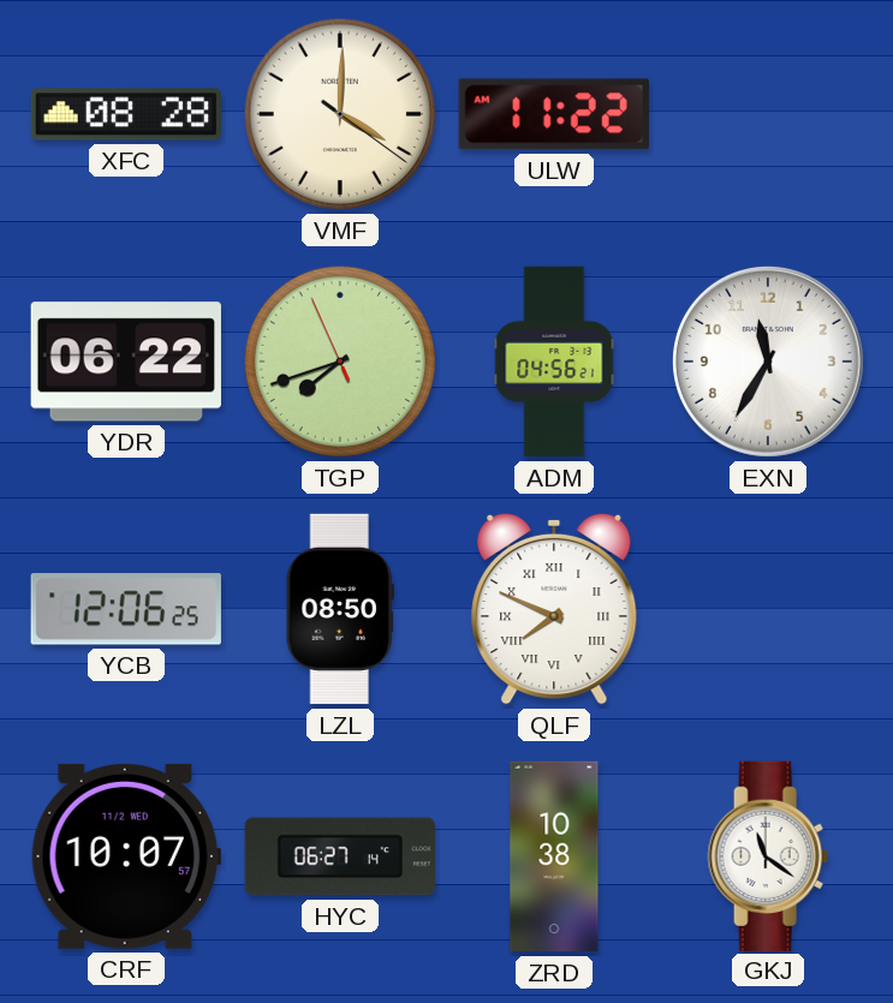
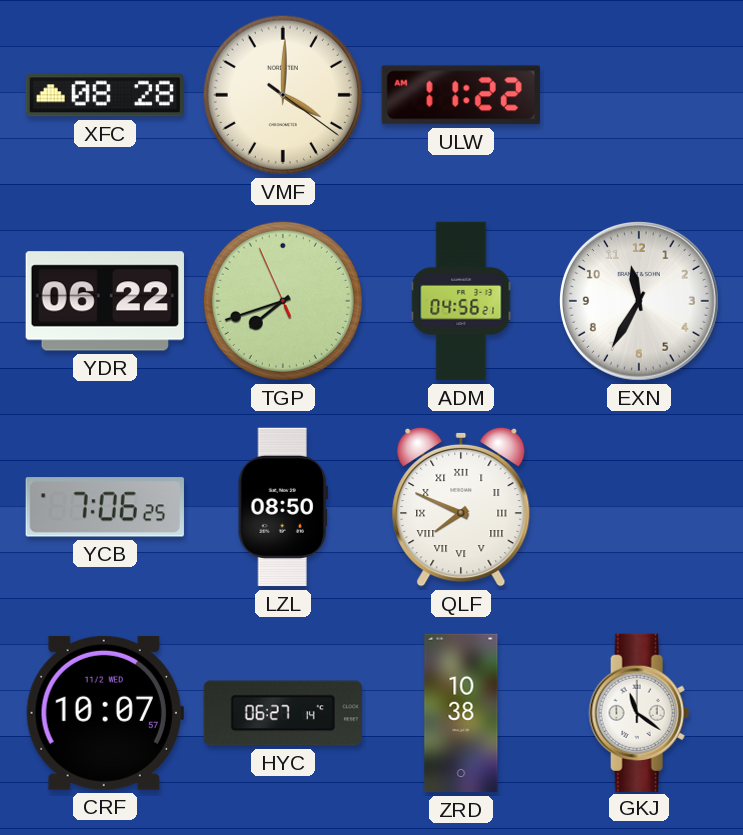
YCB: 12:06 -> 7:06
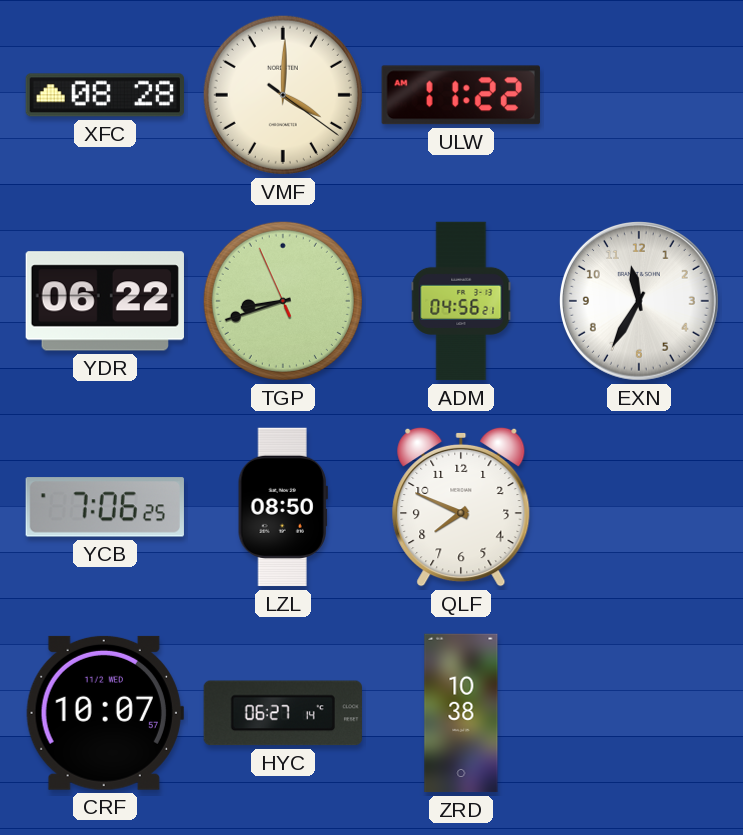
TGP: 7:41 -> 8:41
QLF numerals: Roman -> Arabic
GKJ: 11:21 -> none
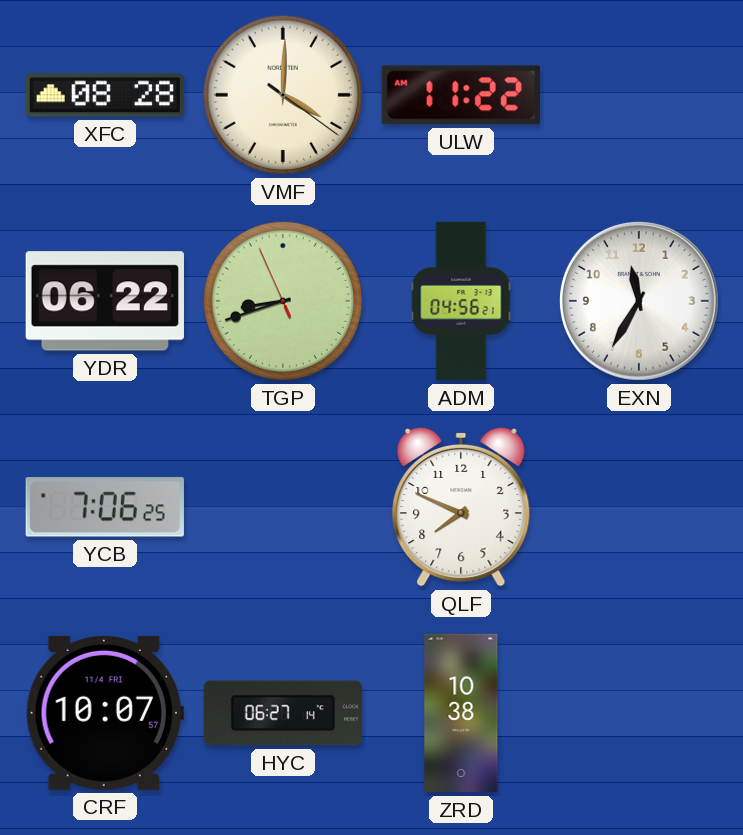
LZL: 08:50 -> none
CRF date: 11/2 WED -> 11/4 FRI
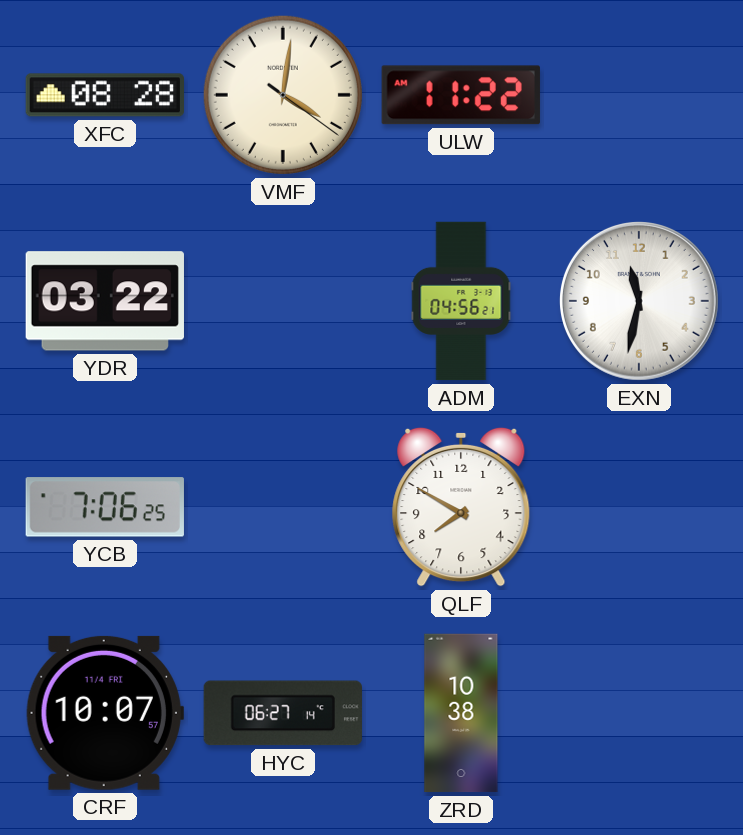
VMF: 4:00 -> 4:01
YDR: 06:22 -> 03:22
TGP: 8:41 -> none
EXN: 11:35 -> 11:32
QLF: 7:49 -> 7:50
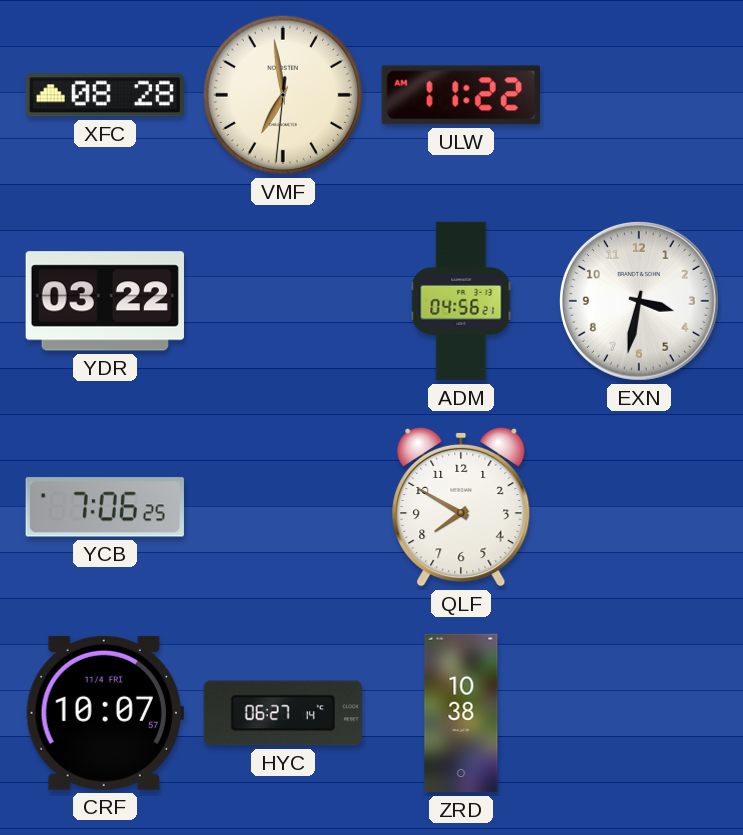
VMF: 4:01 -> 6:58
EXN: 11:32 -> 3:32
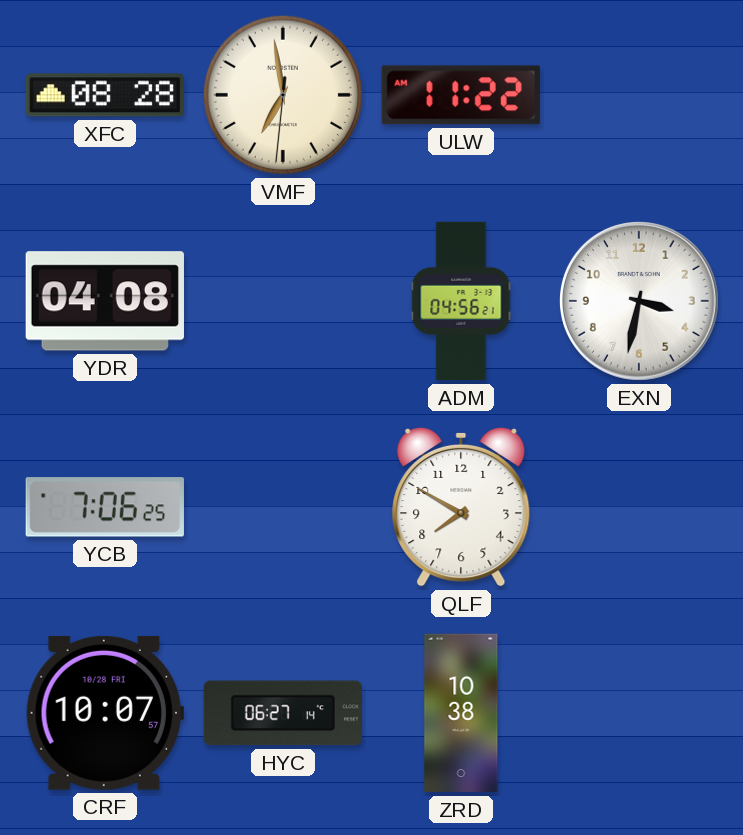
YDR: 03:22 -> 04:08
CRF date: 11/4 FRI -> 10/28 FRI
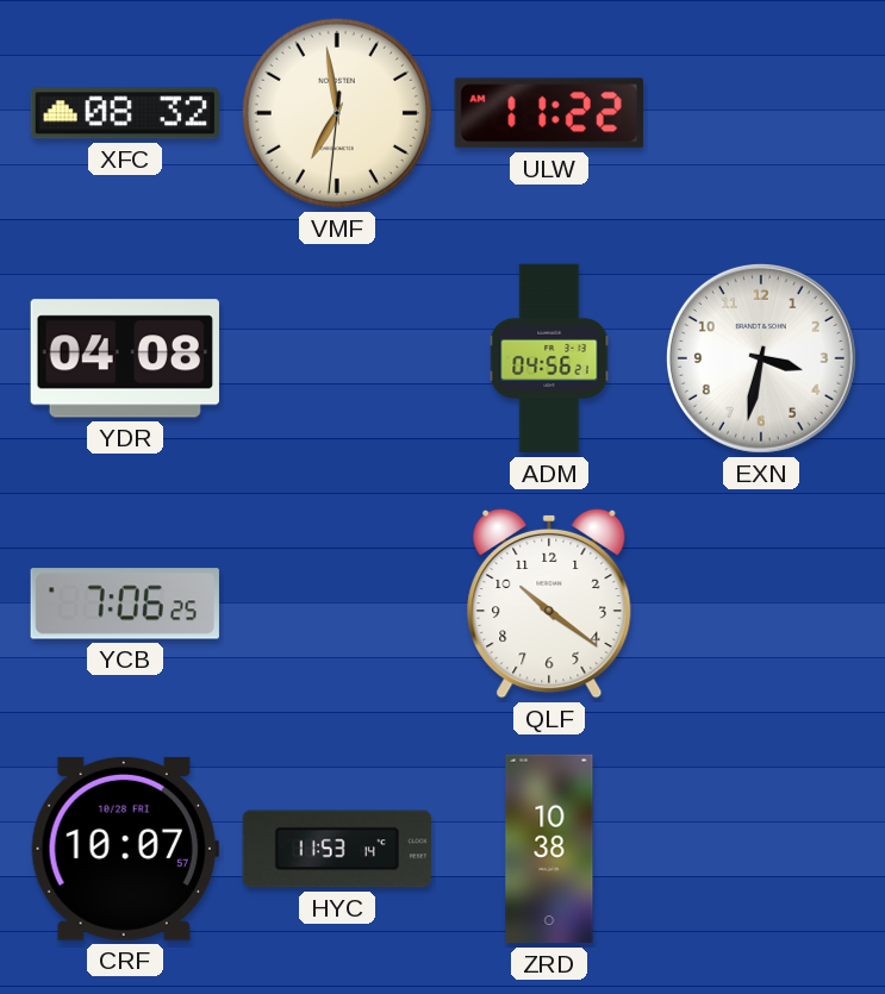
XFC: 08:28 -> 08:32
QLF: 7:50 -> 10:21
HYC: 06:27 -> 11:53
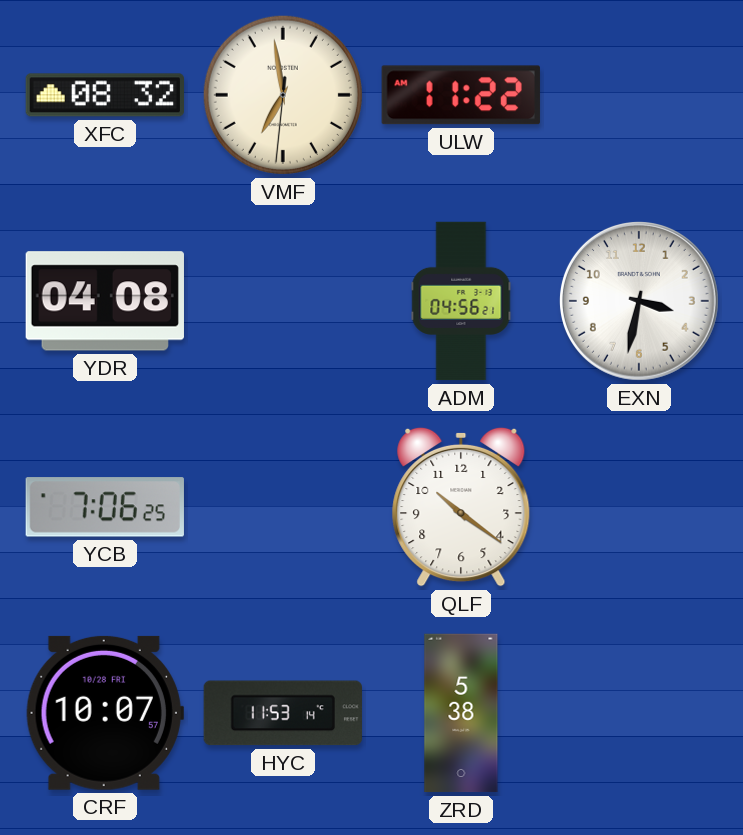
ZRD: 10:38 -> 5:38
